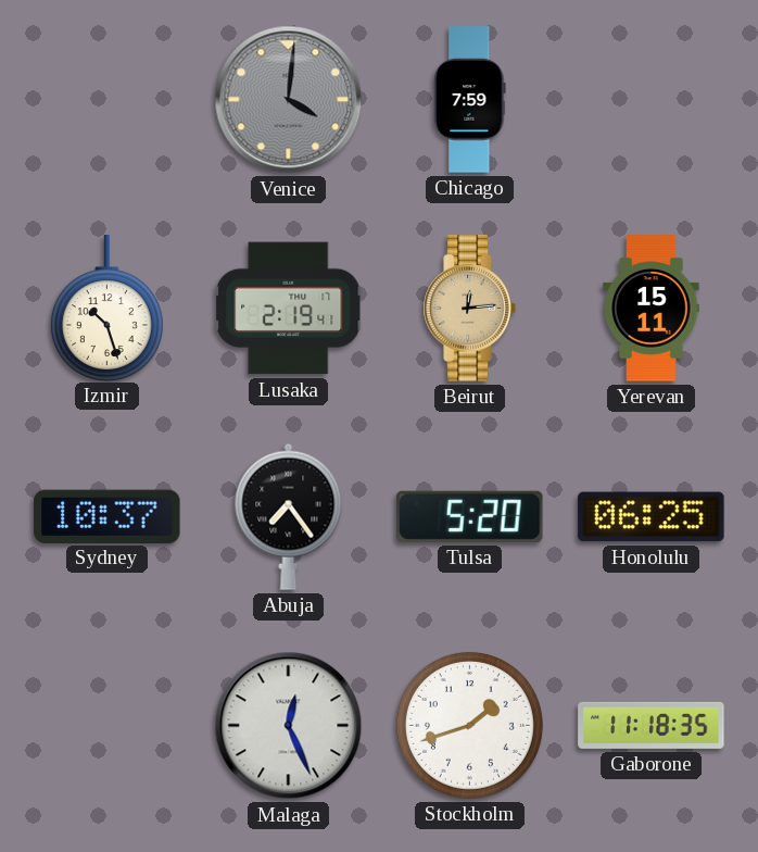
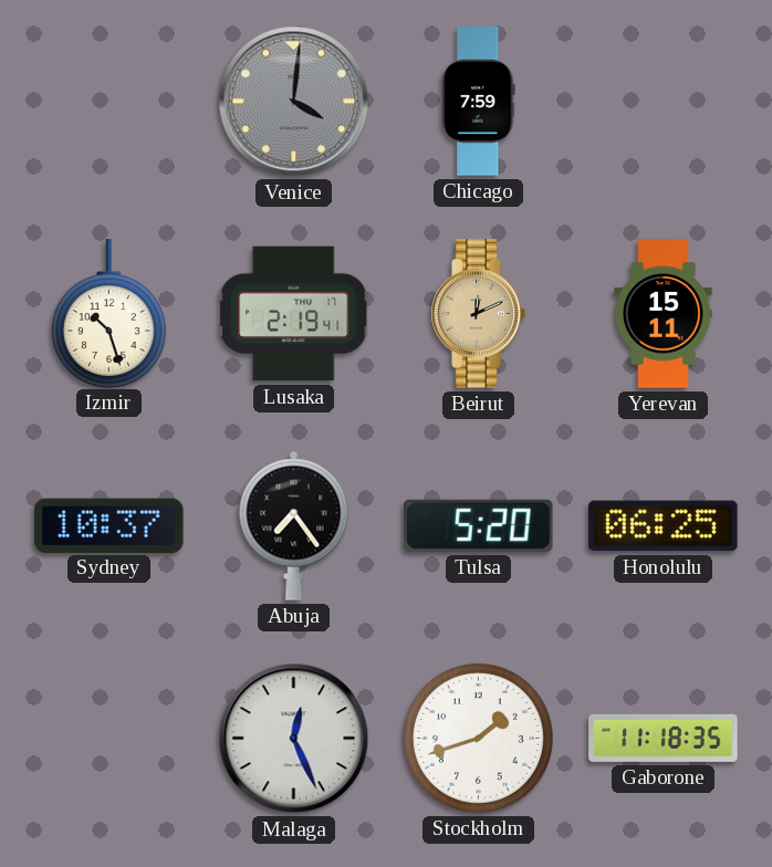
Beirut: 12:14 -> 12:11
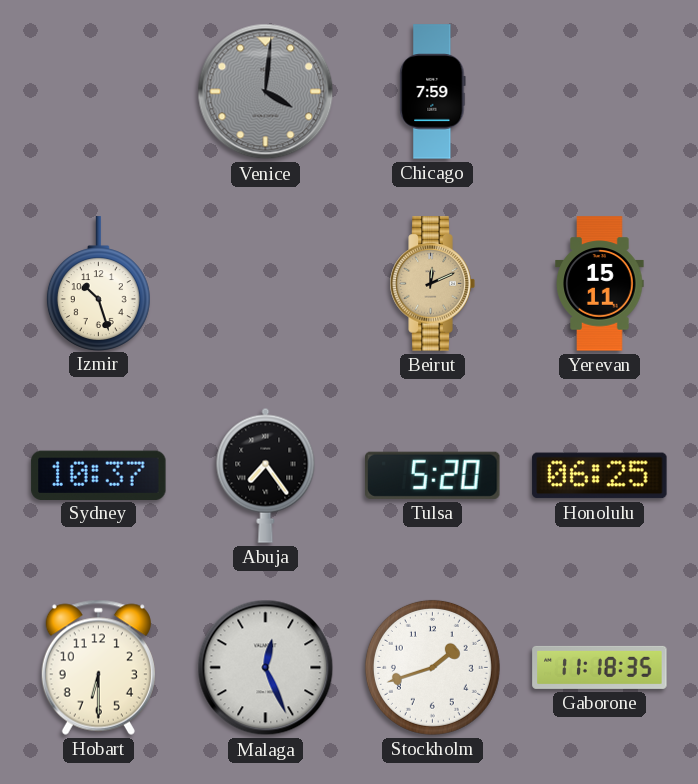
Lusaka: 2:19 -> none
Hobart: none -> 6:30
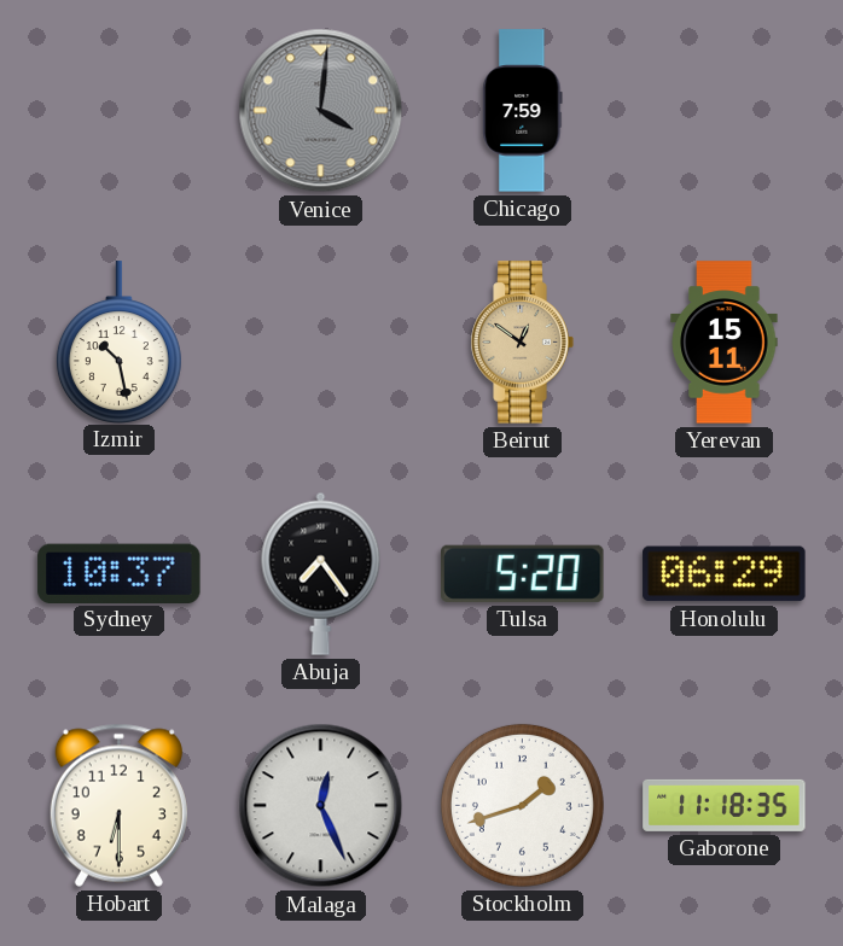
Izmir: 10:27 -> 10:28
Beirut: 12:11 -> 12:51
Honolulu: 06:25 -> 06:29
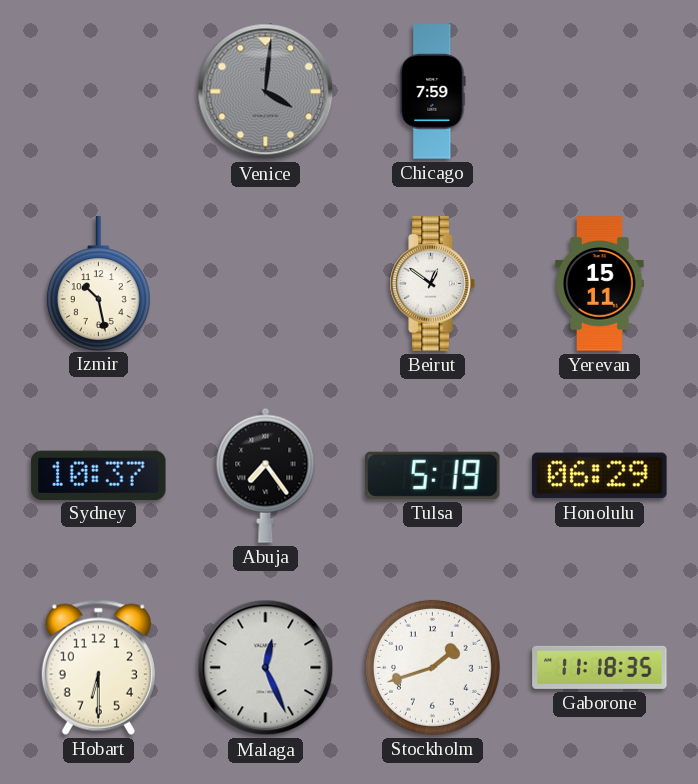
Beirut dial: champagne -> white
Tulsa: 5:20 -> 5:19
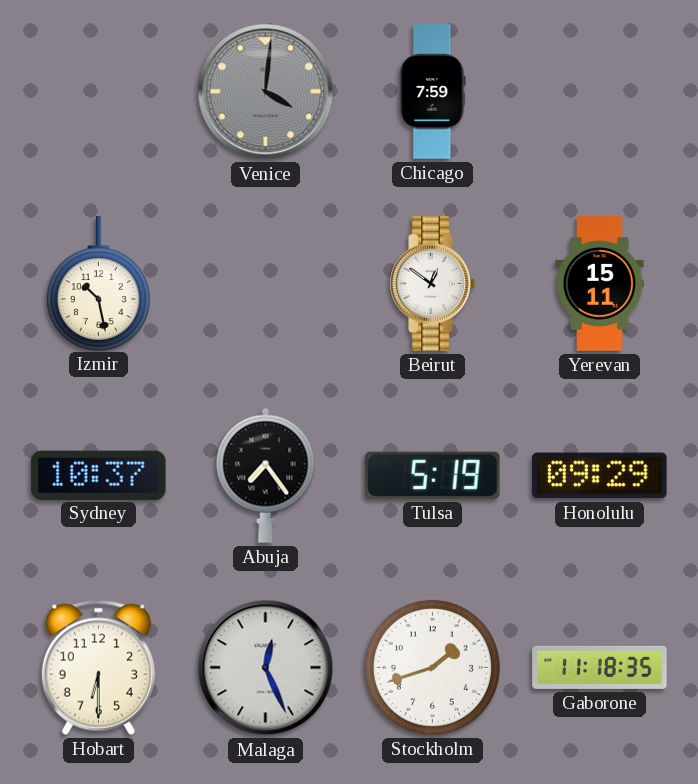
Honolulu: 06:29 -> 09:29
